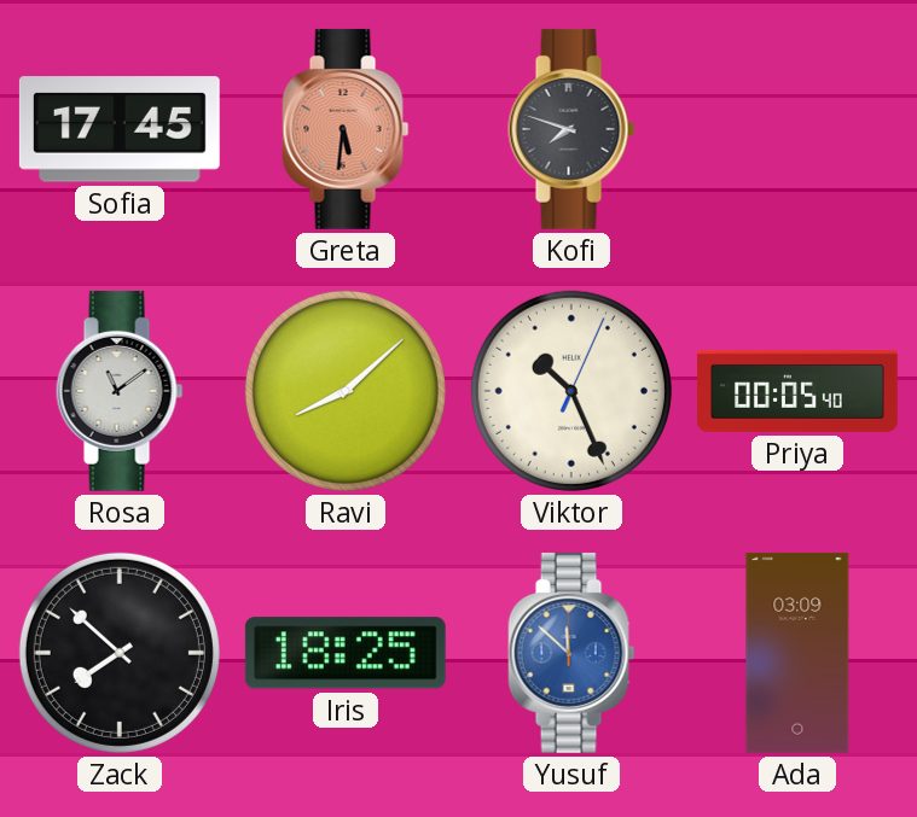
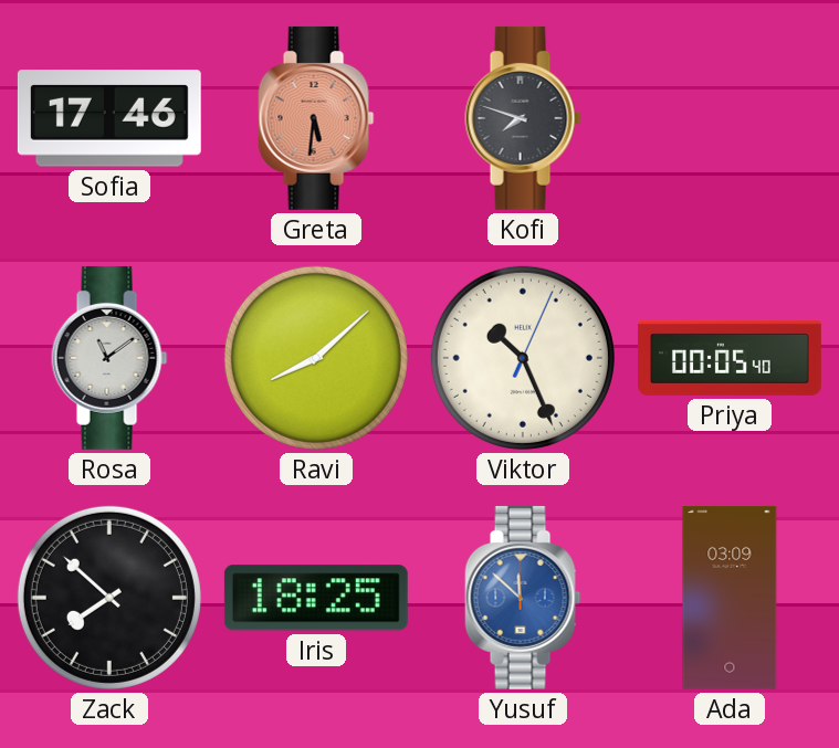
Sofia: 17:45 -> 17:46
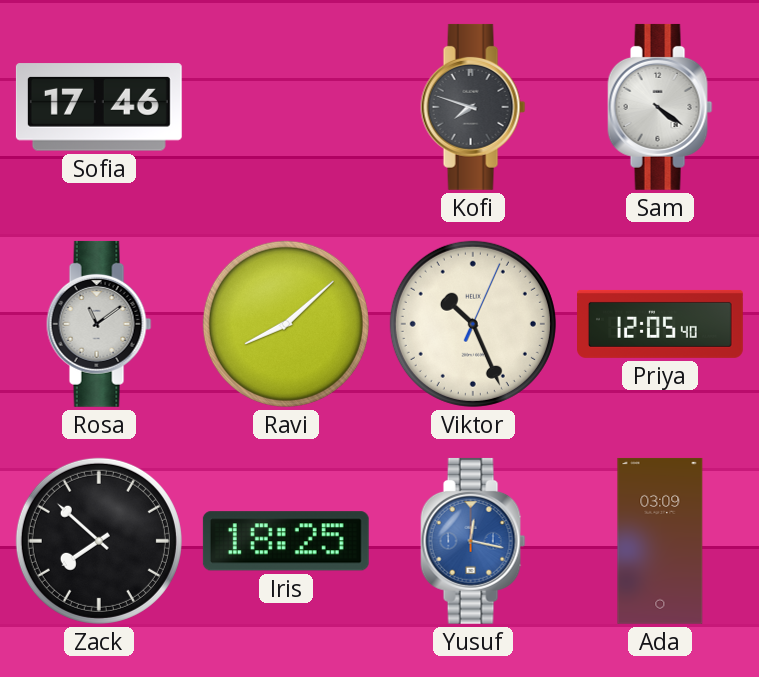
Greta: 5:31 -> none
Sam: none -> 4:21
Priya: 00:05 -> 12:05
Yusuf: 11:52 -> 12:17
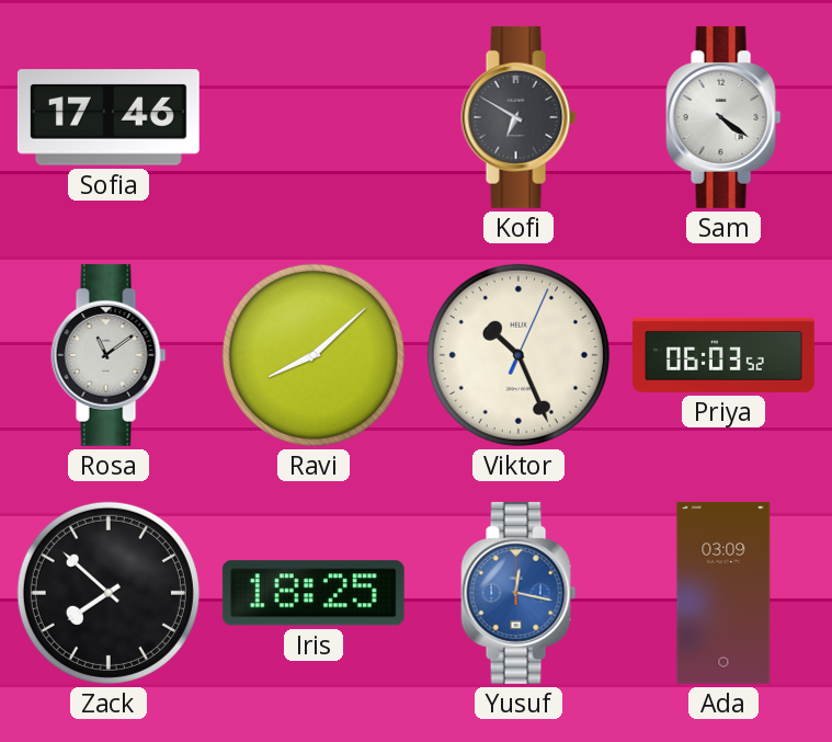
Kofi: 7:48 -> 6:50
Priya: 12:05 -> 06:03
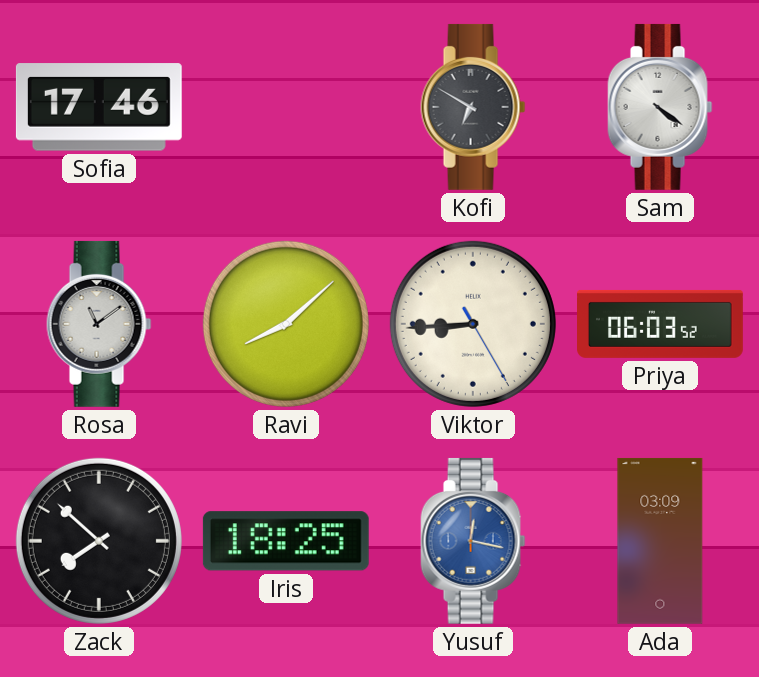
Viktor: 10:26 -> 8:44
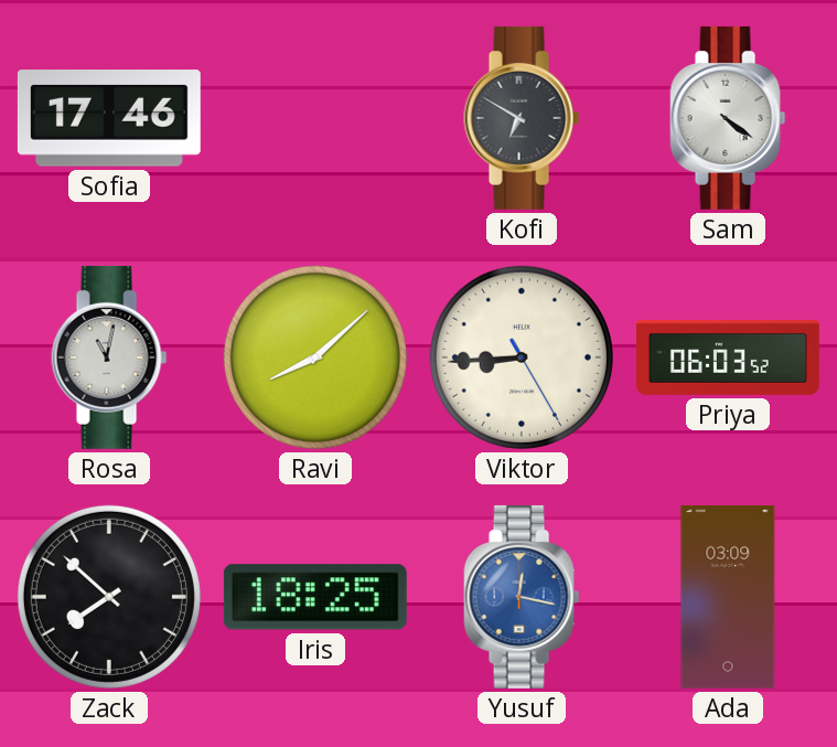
Rosa: 11:09 -> 11:02
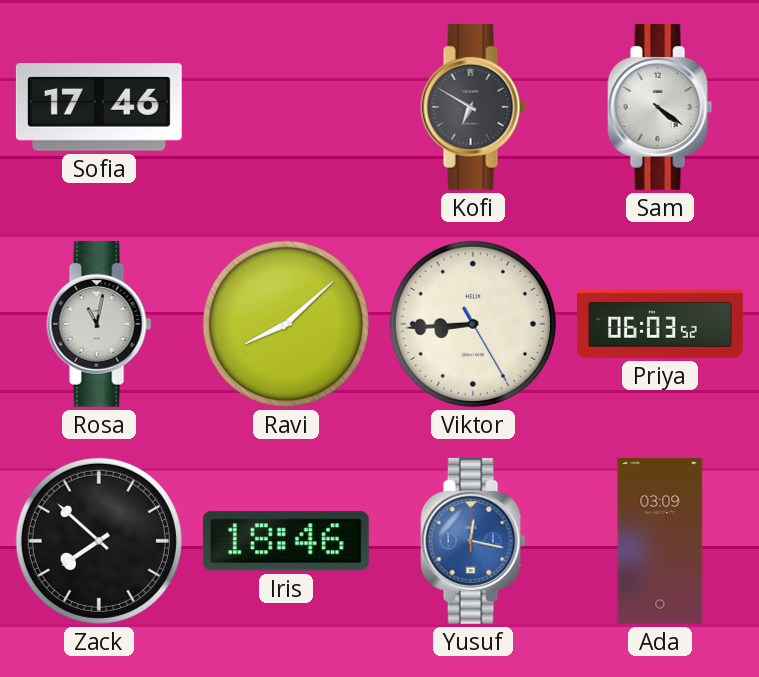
Iris: 18:25 -> 18:46
